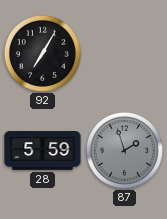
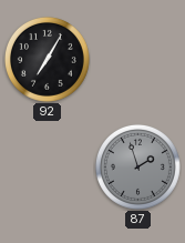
28: 5:59 -> none
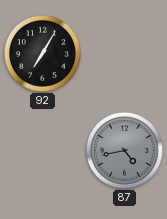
87: 1:57 -> 4:43
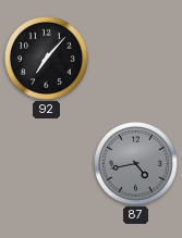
92: 7:05 -> 7:07
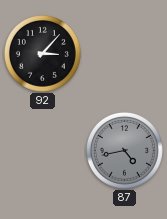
92: 7:07 -> 3:07
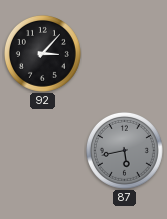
87: 4:43 -> 5:43
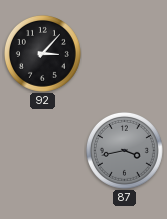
87: 5:43 -> 3:43
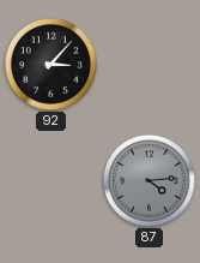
87: 3:43 -> 4:14
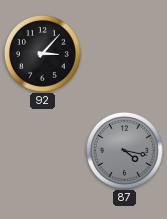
87: 4:14 -> 4:17
